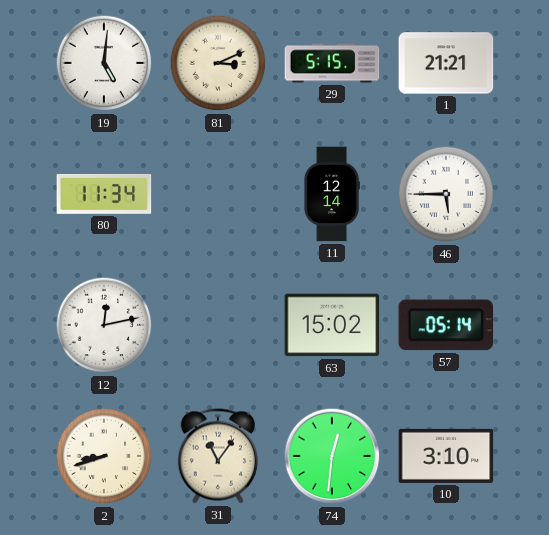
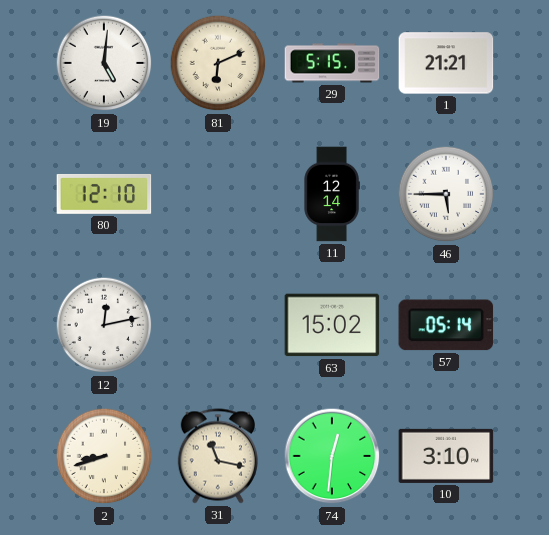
81: 3:11 -> 6:11
80: 11:34 -> 12:10
31: 11:06 -> 11:17
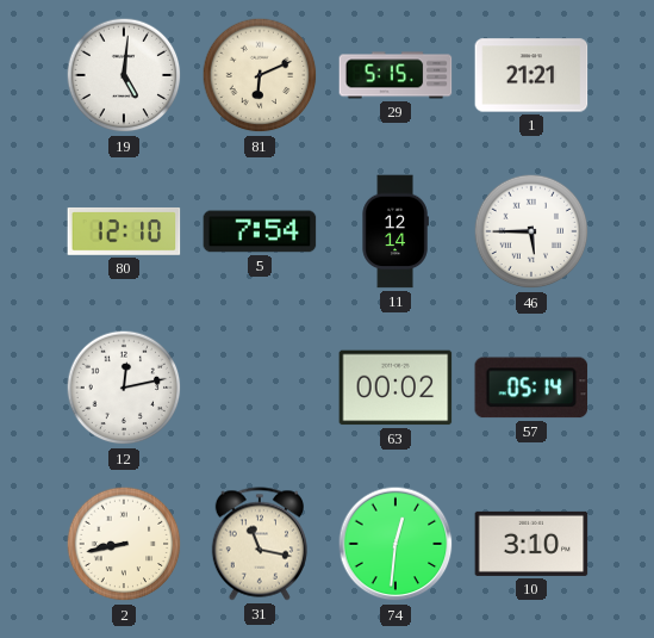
5: none -> 7:54
63: 15:02 -> 00:02
2: 8:42 -> 8:43
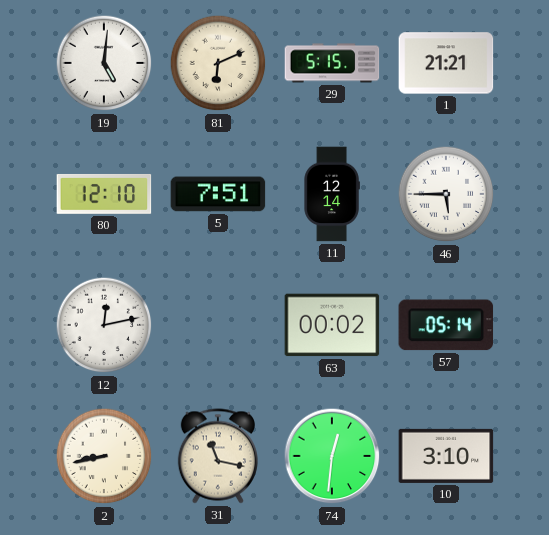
5: 7:54 -> 7:51
